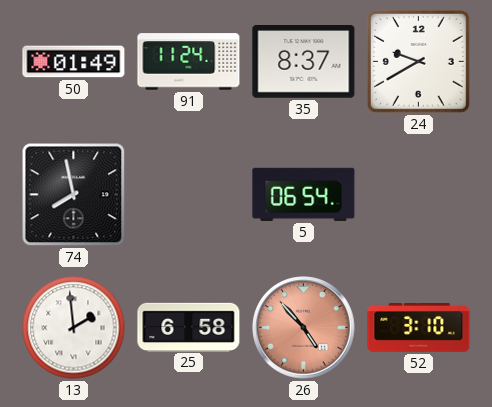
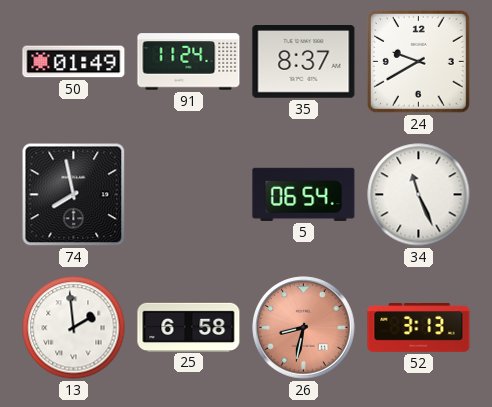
34: none -> 11:26
26: 4:53 -> 8:32
52: 3:10 -> 3:13
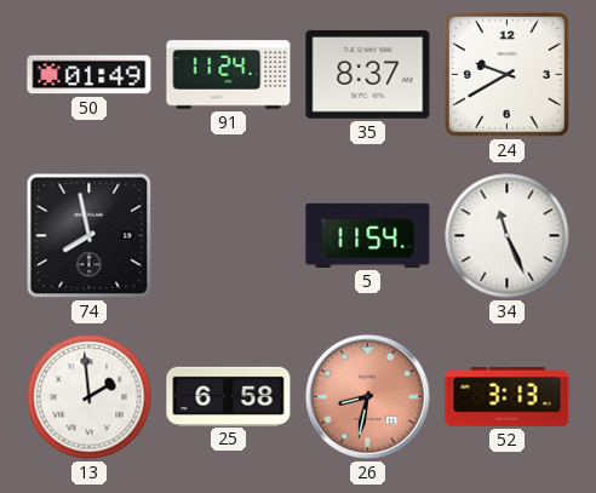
5: 06:54 -> 11:54
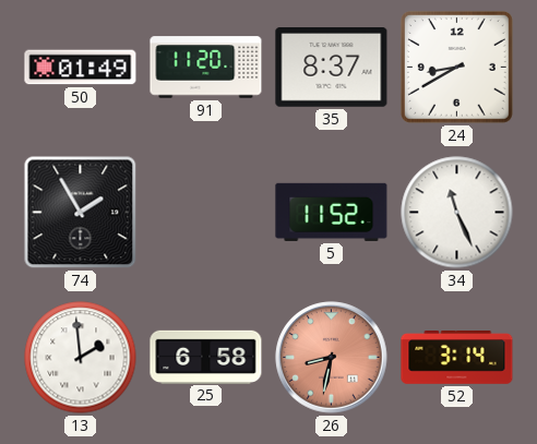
91: 11:24 -> 11:20
24: 9:40 -> 8:40
74: 7:58 -> 1:55
5: 11:54 -> 11:52
52: 3:13 -> 3:14
